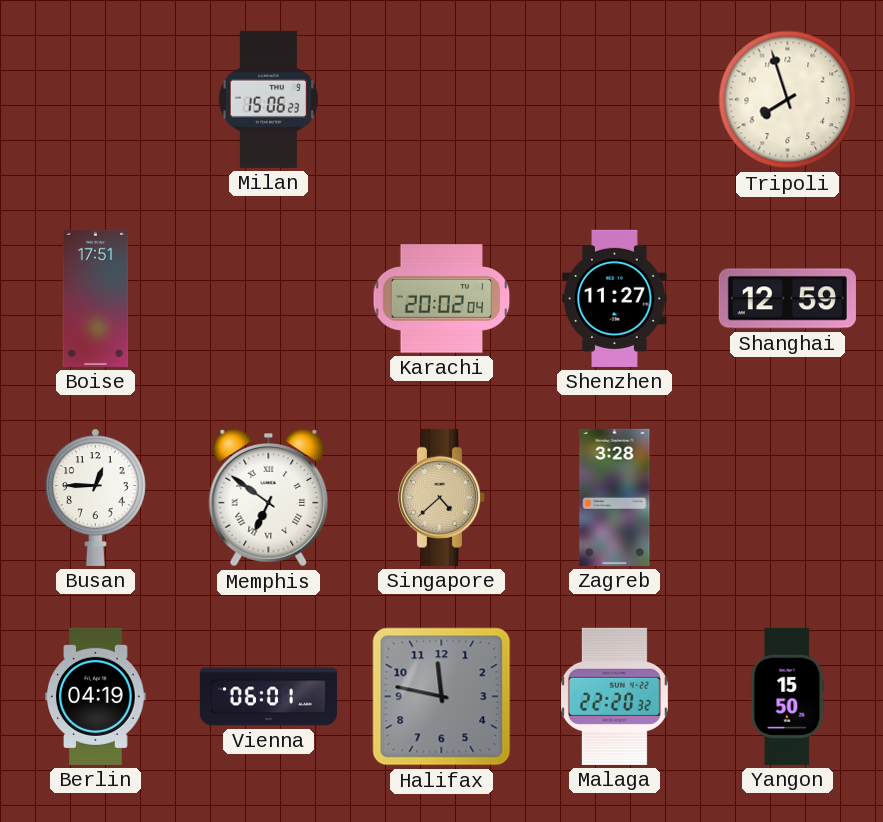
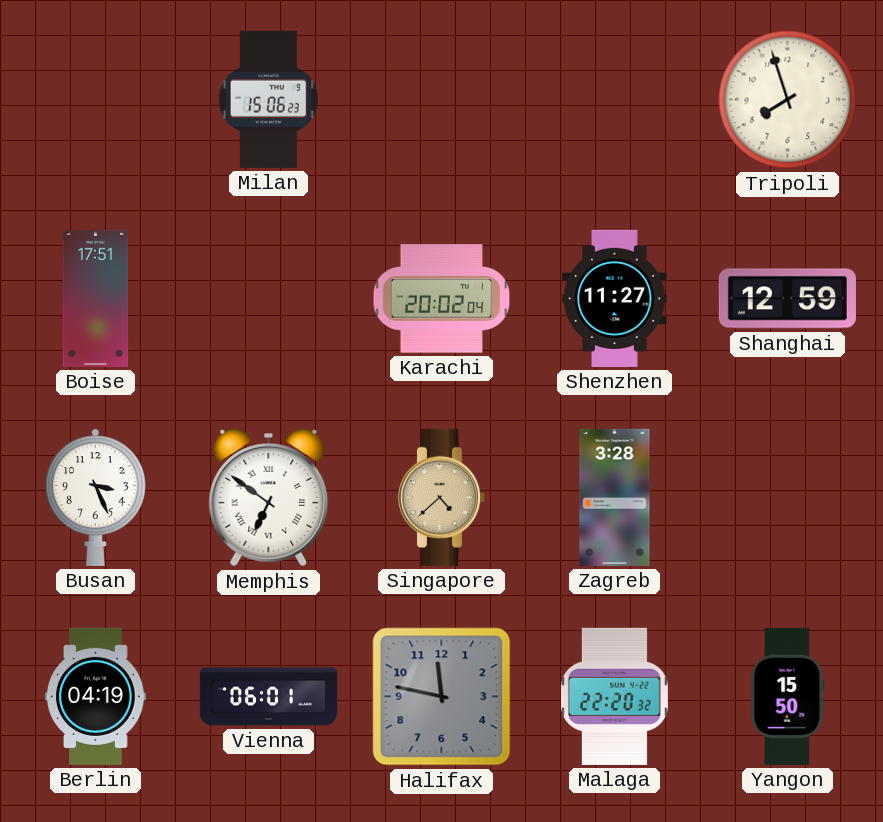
Busan: 12:45 -> 3:26
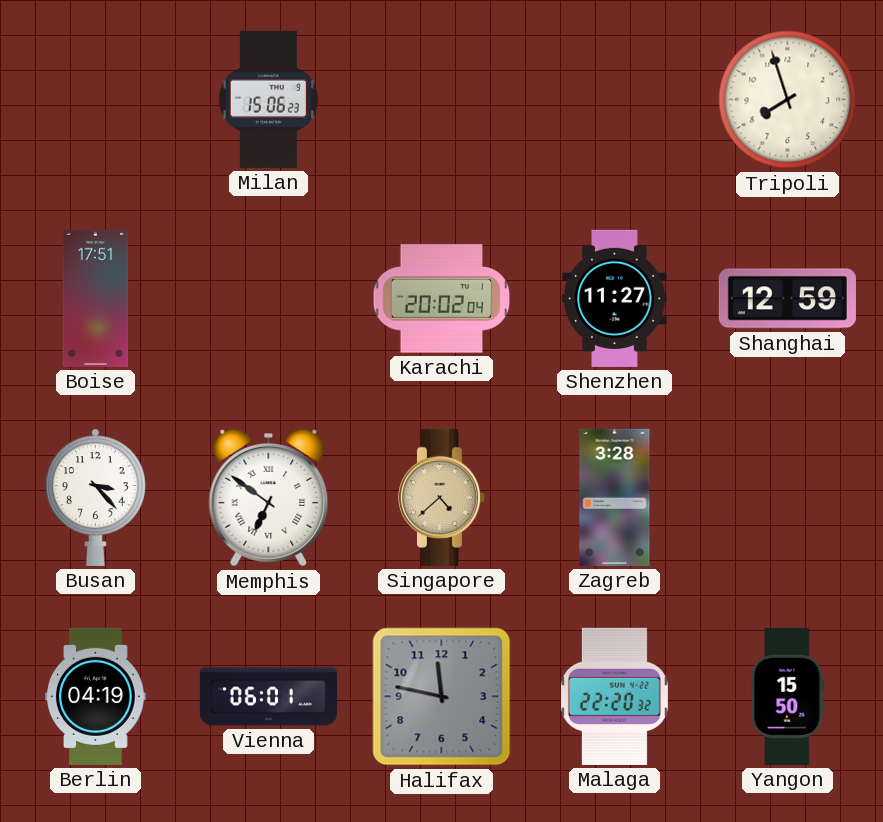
Busan: 3:26 -> 3:23
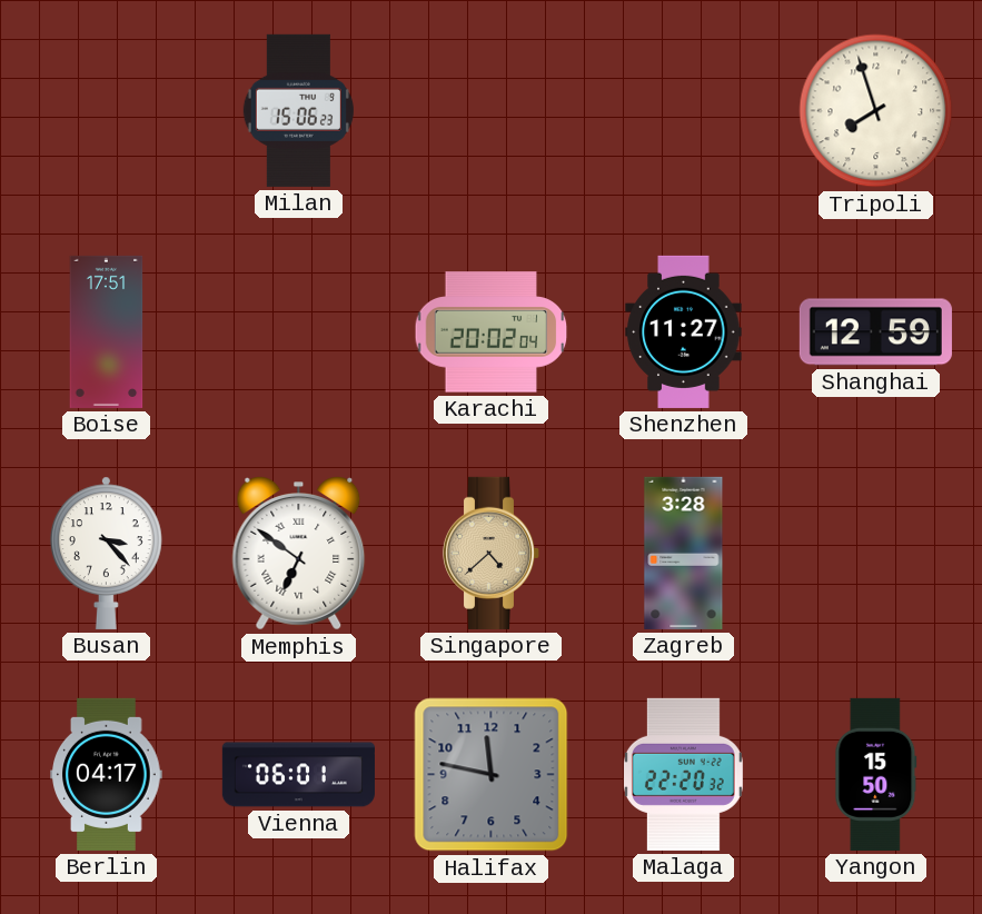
Berlin: 04:19 -> 04:17
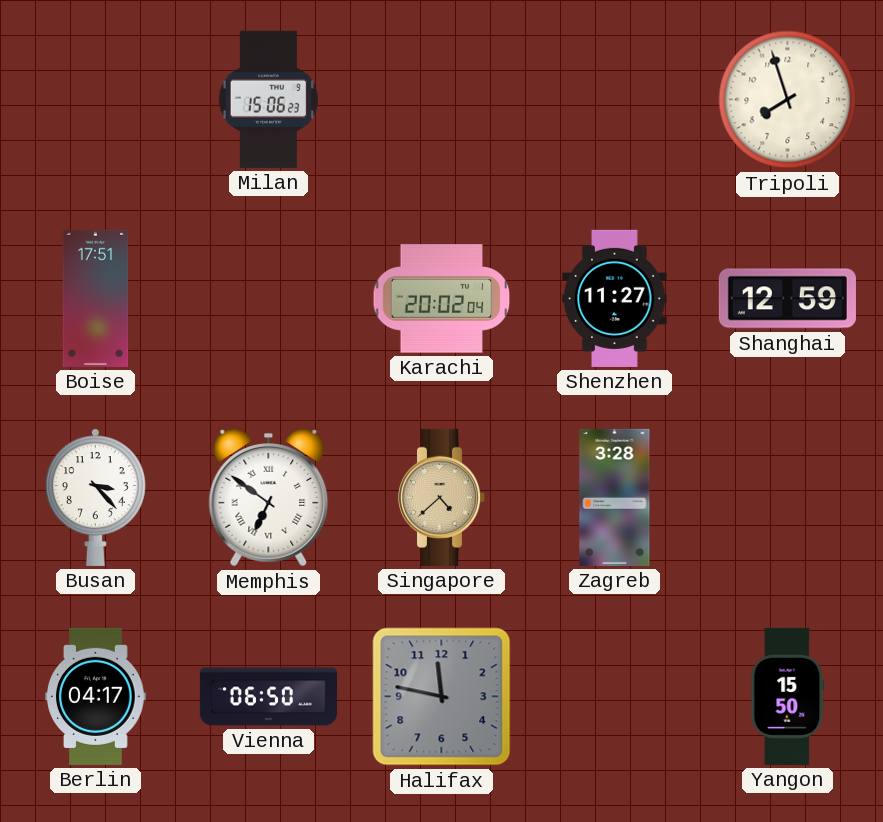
Vienna: 06:01 -> 06:50
Malaga: 22:20 -> none
